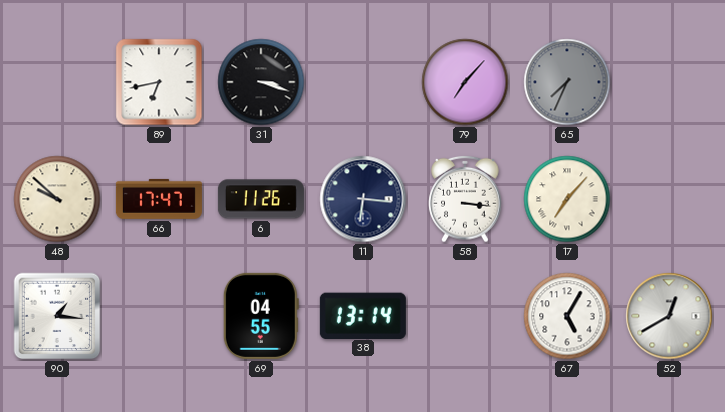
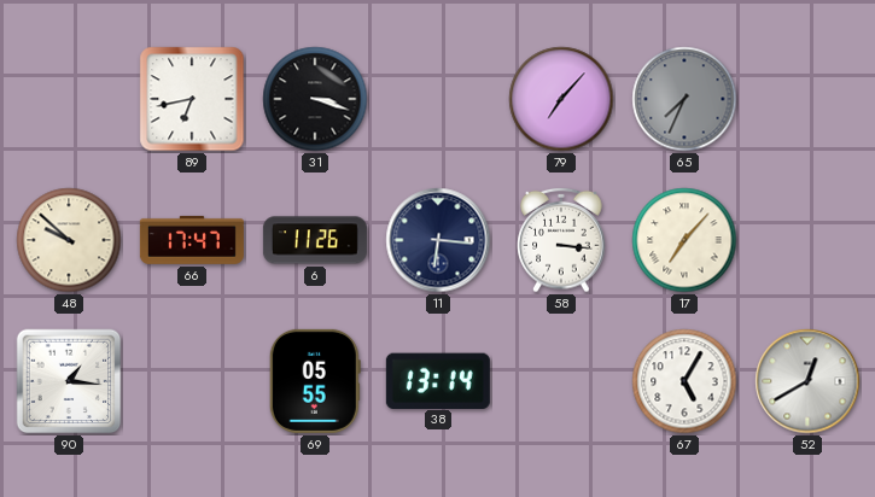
69: 04:55 -> 05:55
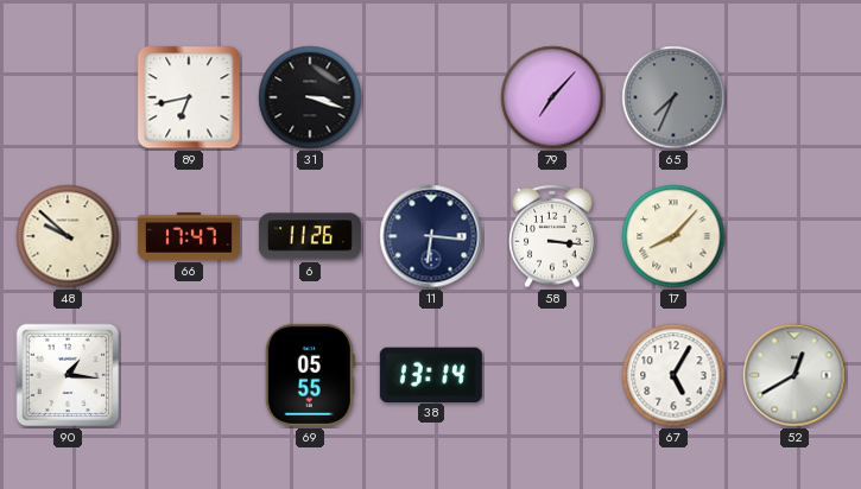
17: 7:07 -> 8:07
